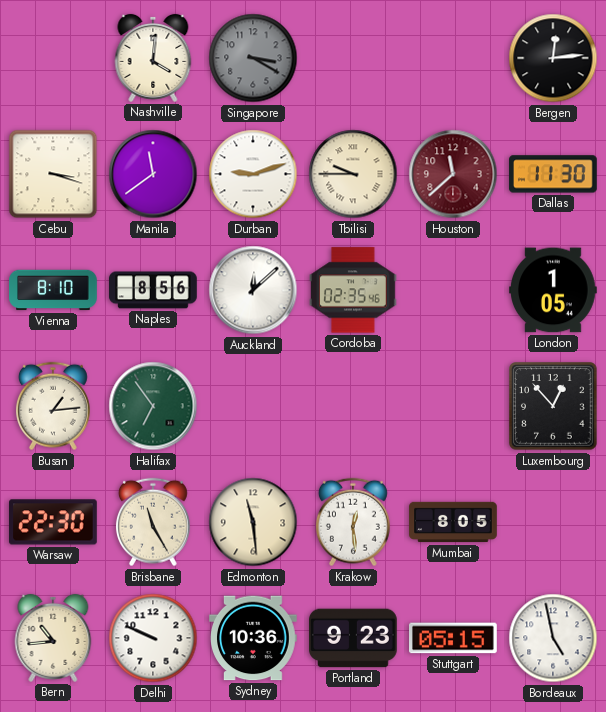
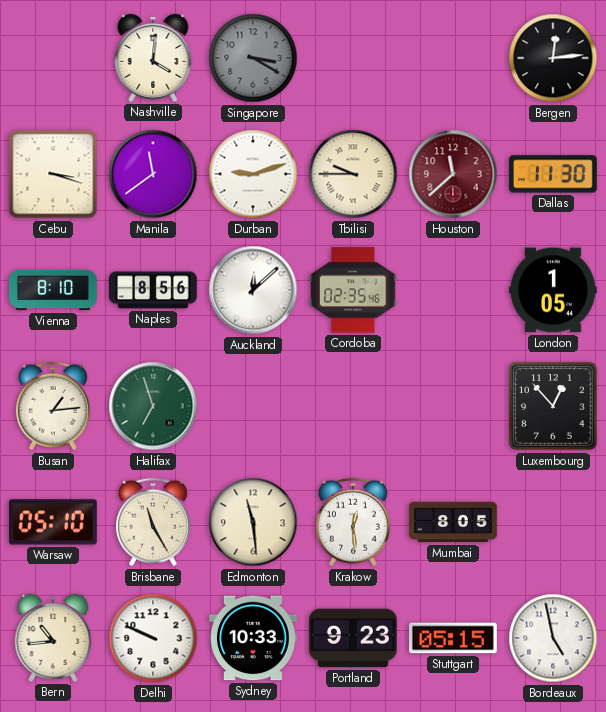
Halifax: 6:54 -> 6:57
Warsaw: 22:30 -> 05:10
Sydney: 10:36 -> 10:33
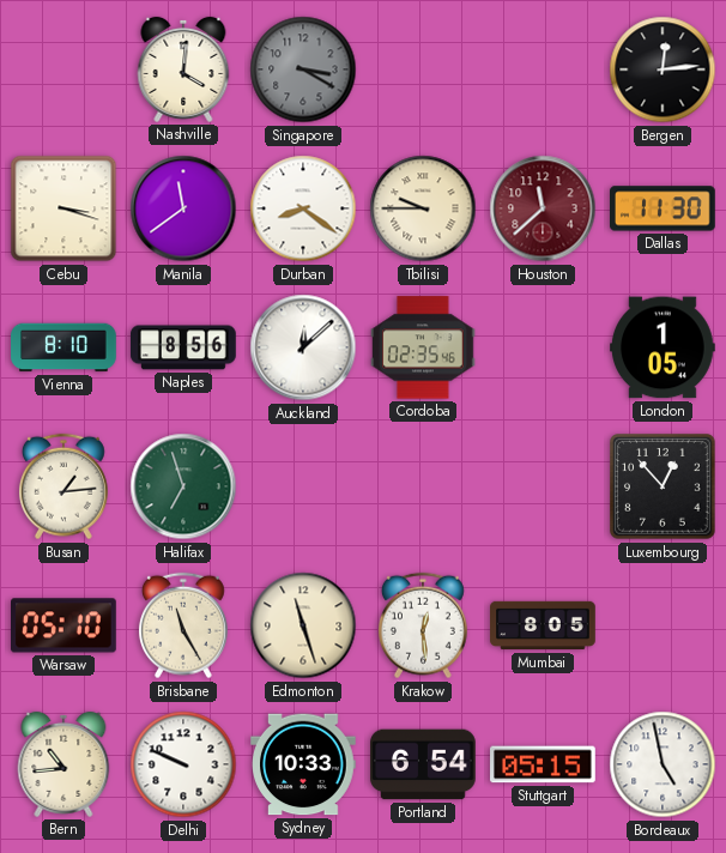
Durban: 9:12 -> 8:21
Edmonton: 11:29 -> 11:27
Portland: 9:23 -> 6:54
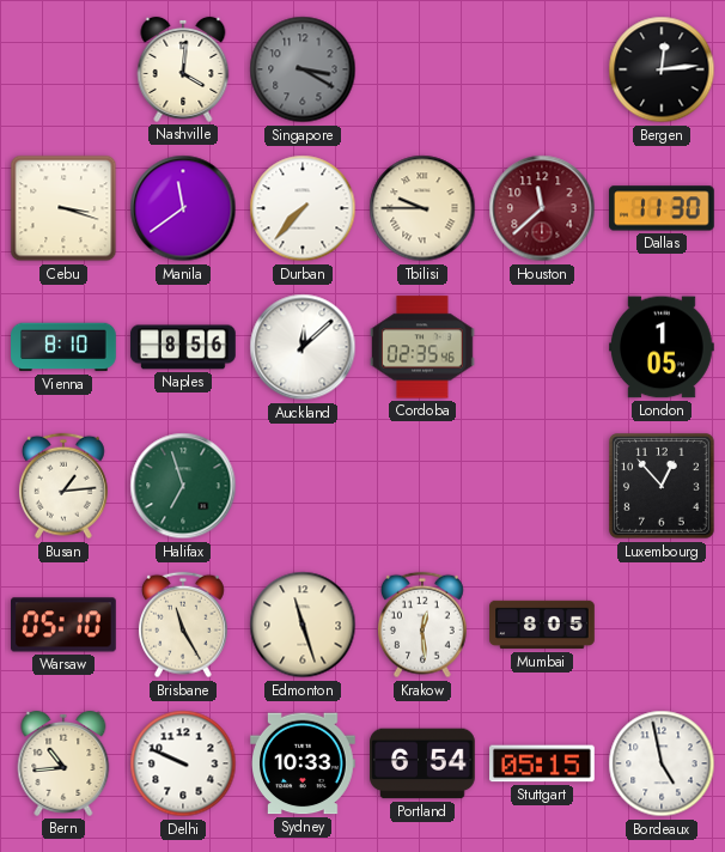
Durban: 8:21 -> 7:37
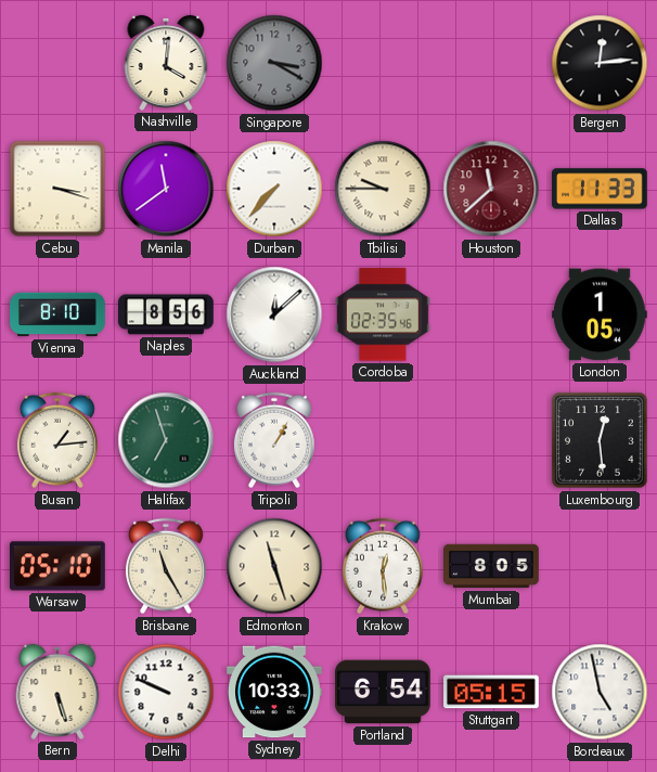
Dallas: 11:30 -> 11:33
Tripoli: none -> 1:05
Luxembourg: 12:53 -> 12:29
Bern: 10:44 -> 5:27
